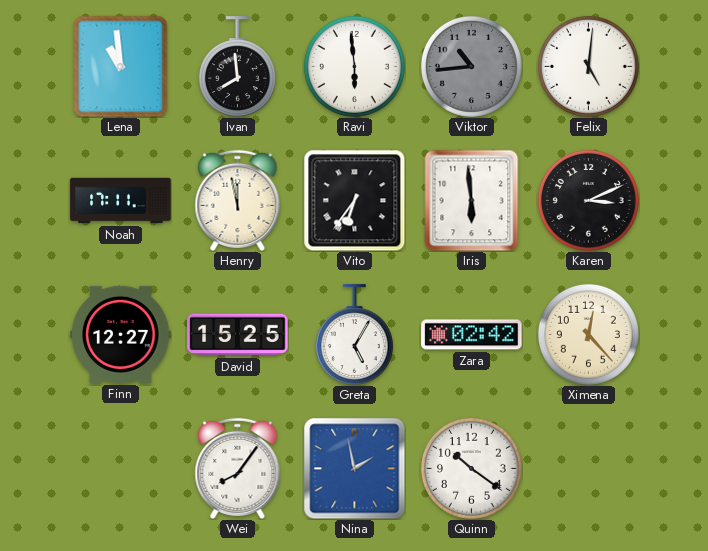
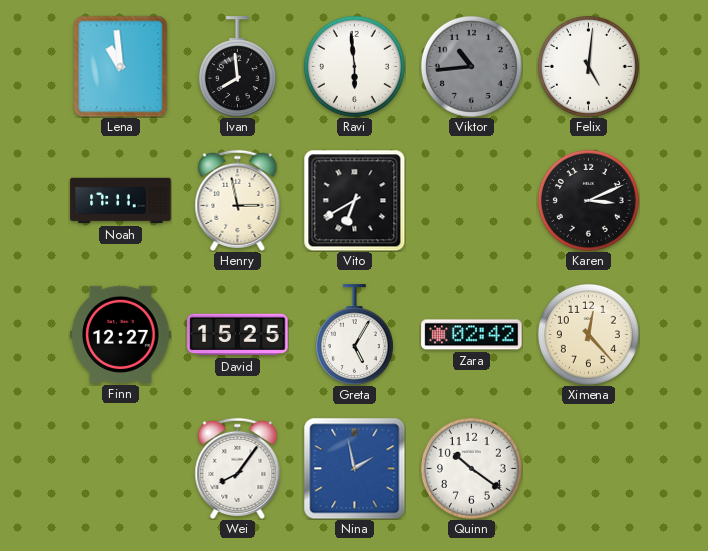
Henry: 11:58 -> 2:58
Vito: 6:36 -> 6:40
Iris: 5:59 -> none
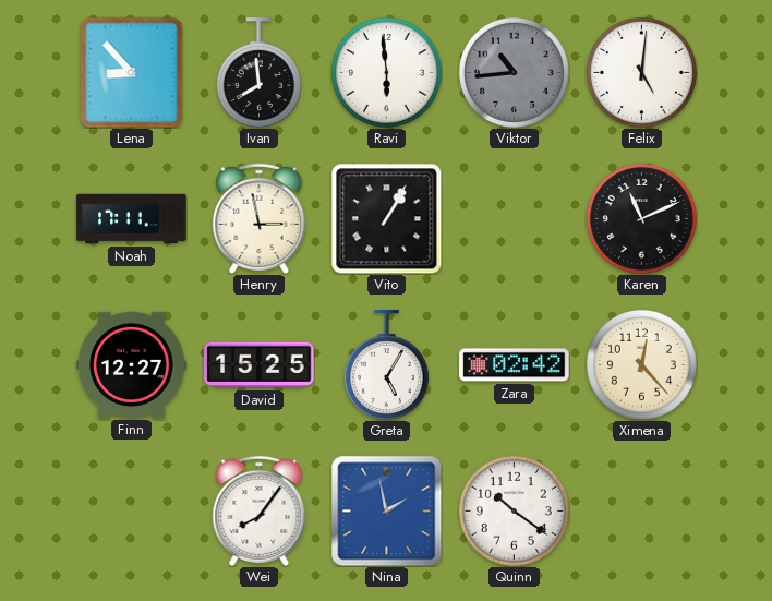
Lena: 10:59 -> 8:53
Vito: 6:40 -> 1:05
Karen: 3:11 -> 11:11
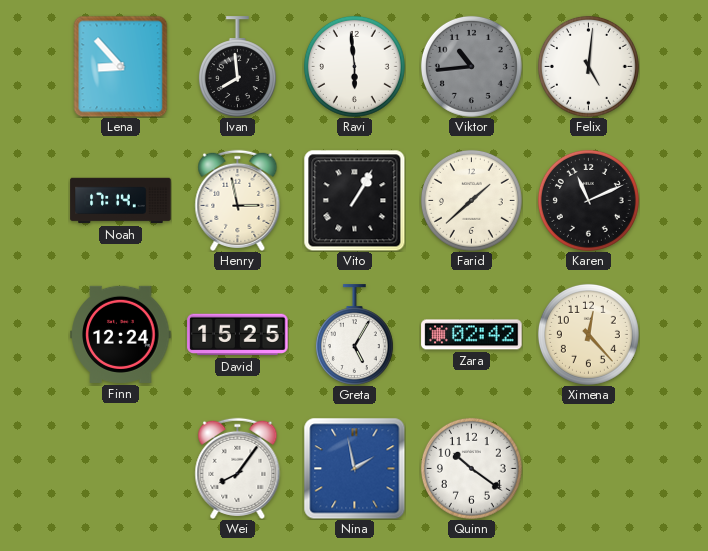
Noah: 17:11 -> 17:14
Farid: none -> 1:38
Finn: 12:27 -> 12:24
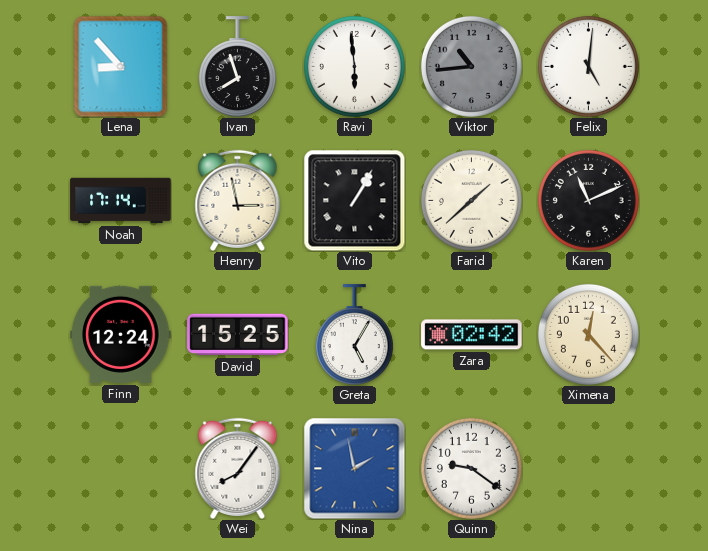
Ivan: 7:59 -> 7:57
Quinn: 10:21 -> 9:21
